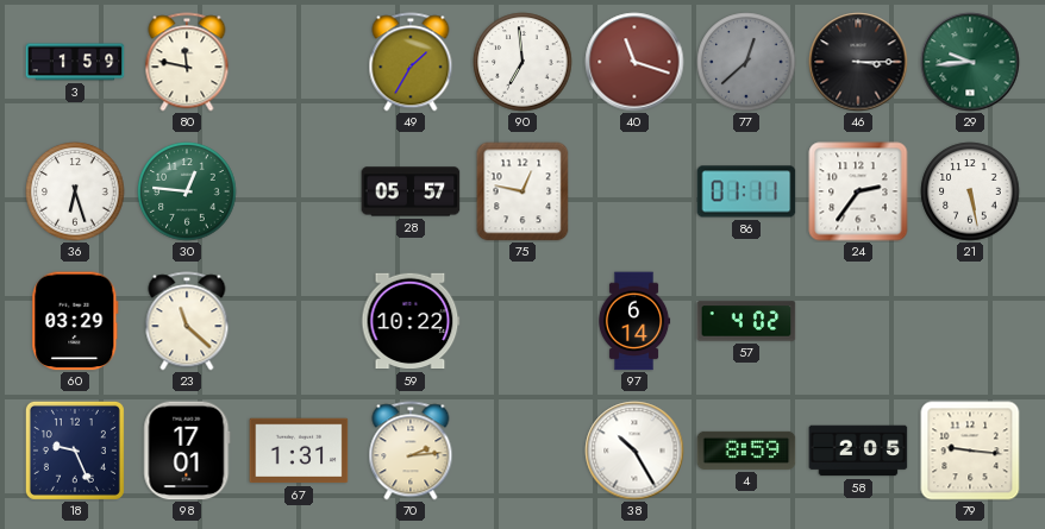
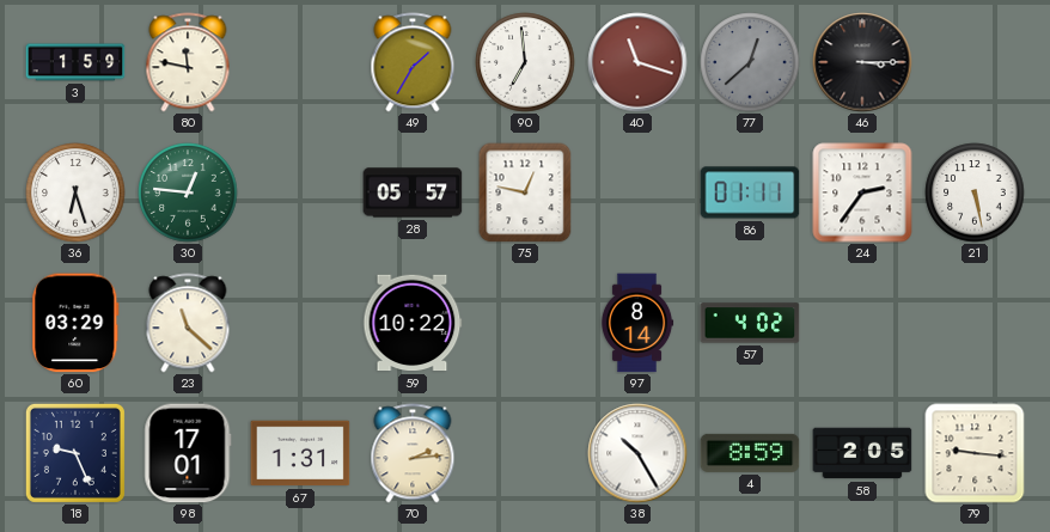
29: 9:44 -> none
97: 6:14 -> 8:14
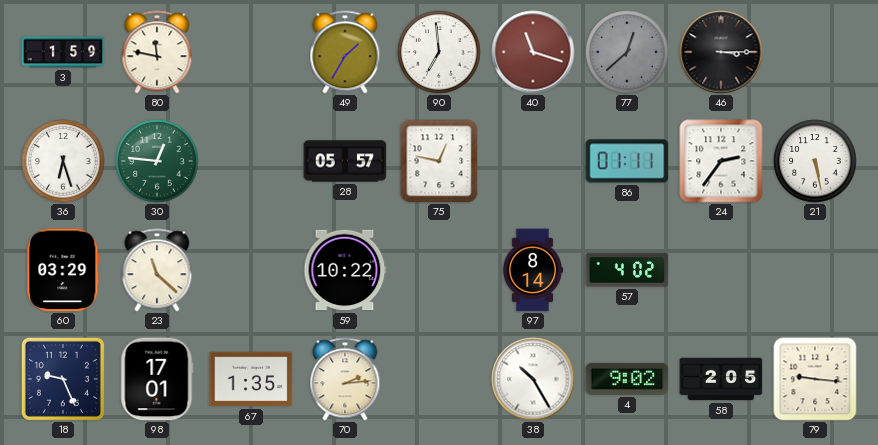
67: 1:31 -> 1:35
4: 8:59 -> 9:02
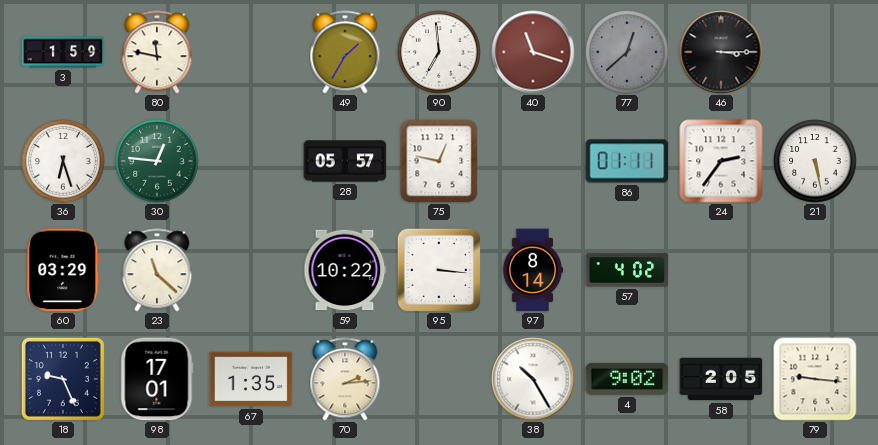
95: none -> 3:16
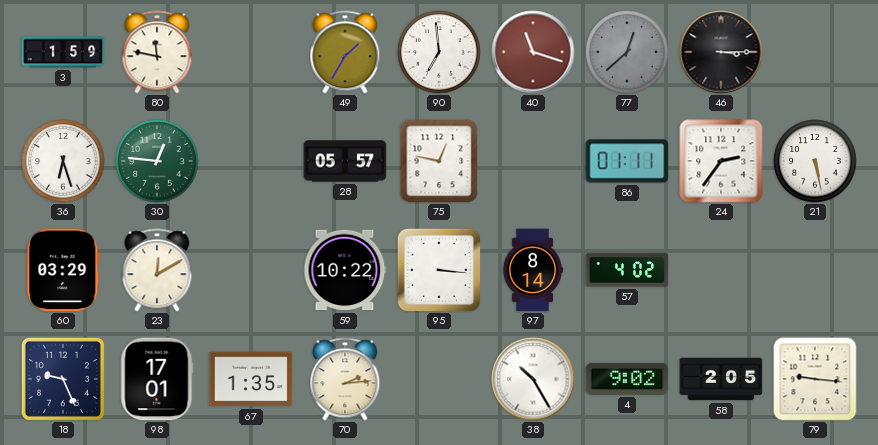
23: 11:22 -> 12:10
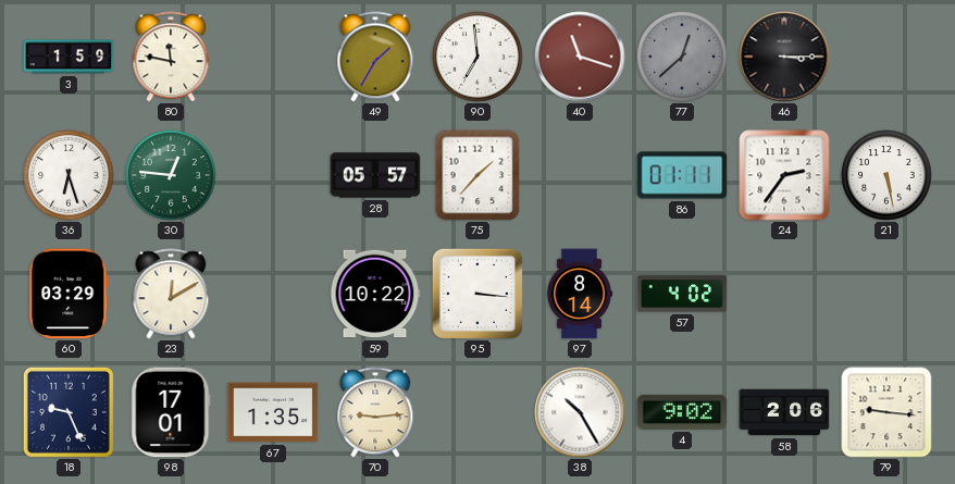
75: 12:47 -> 1:37
70: 2:14 -> 9:14
58: 2:05 -> 2:06
